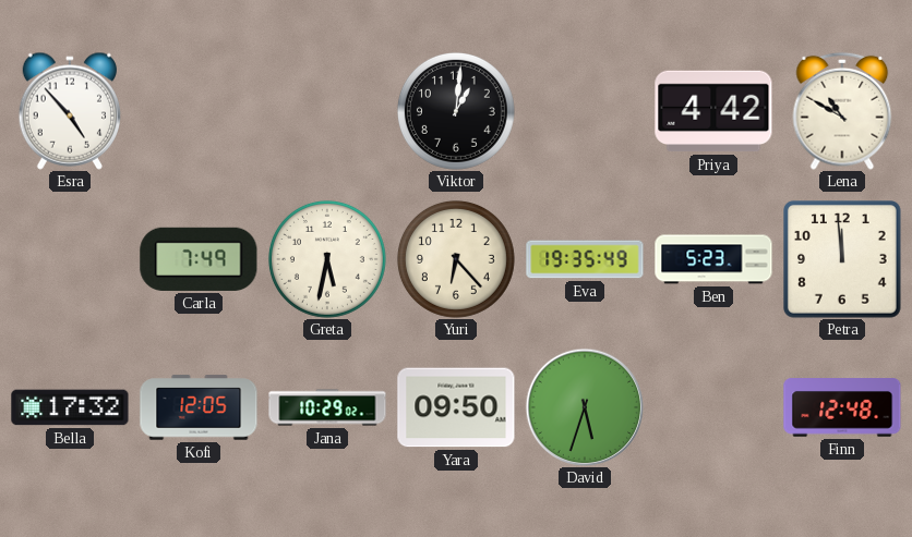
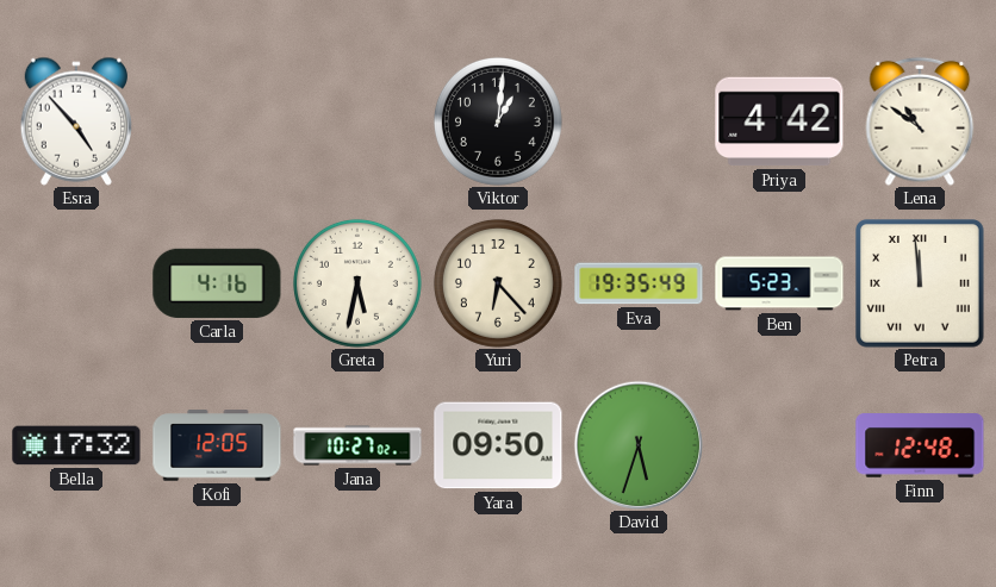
Lena: 10:50 -> 10:51
Carla: 7:49 -> 4:16
Petra numerals: Arabic -> Roman
Jana: 10:29 -> 10:27
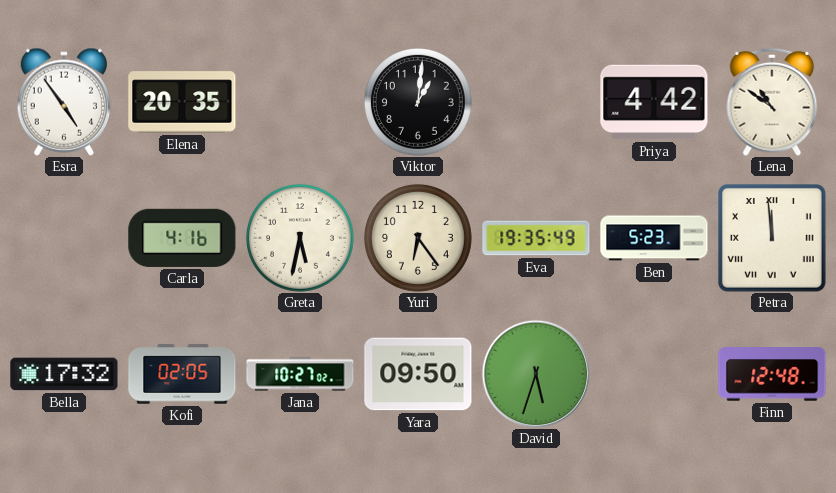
Esra: 4:53 -> 4:54
Elena: none -> 20:35
Yuri: 6:23 -> 6:24
Kofi: 12:05 -> 02:05
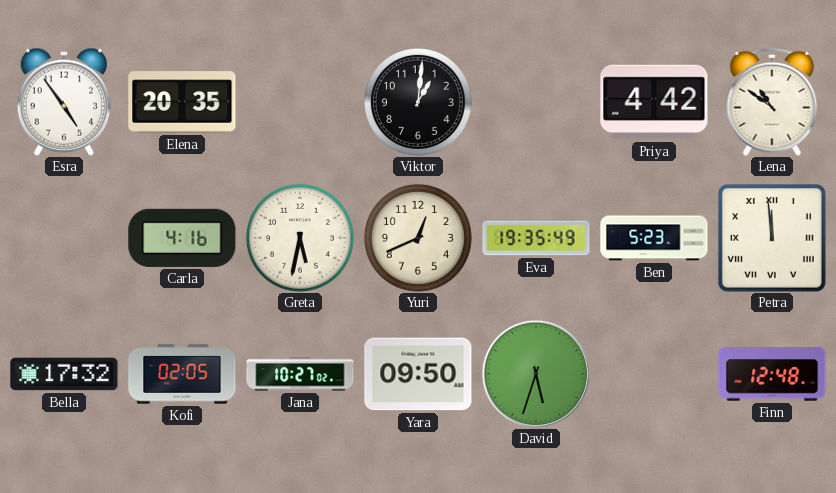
Yuri: 6:24 -> 12:41
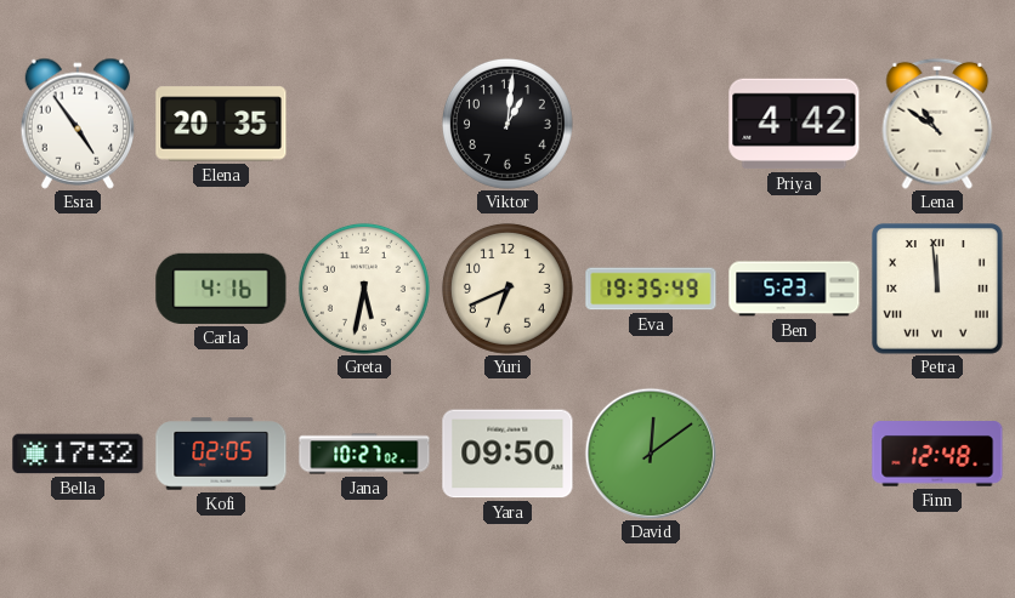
Yuri: 12:41 -> 6:41
David: 5:33 -> 12:09
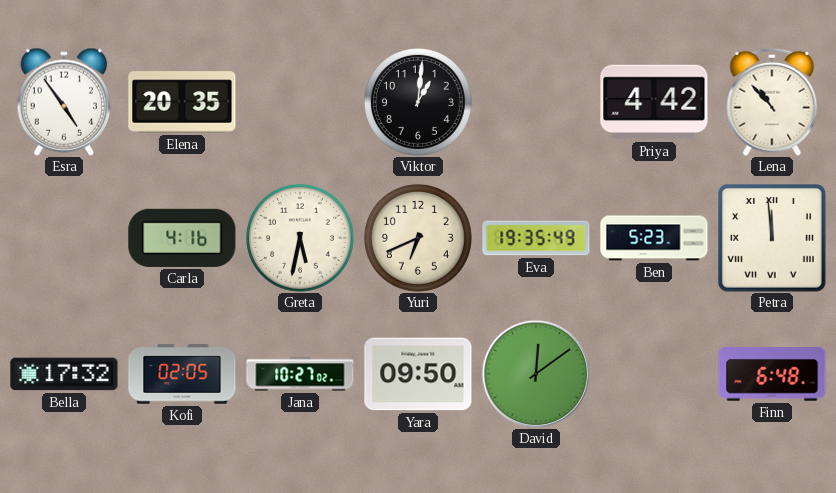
Lena: 10:51 -> 10:53
Finn: 12:48 -> 6:48
